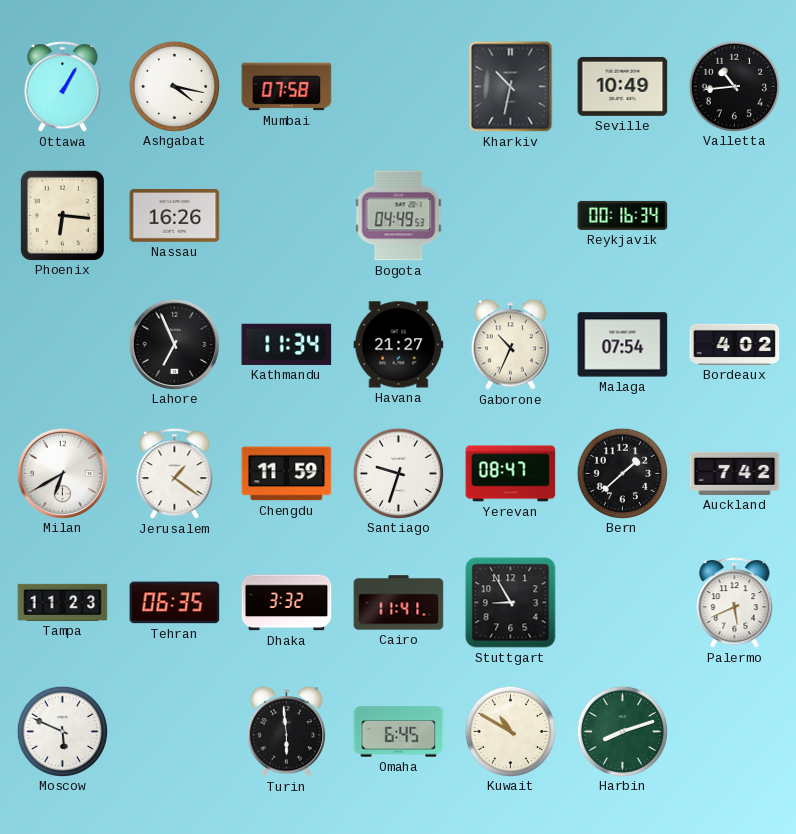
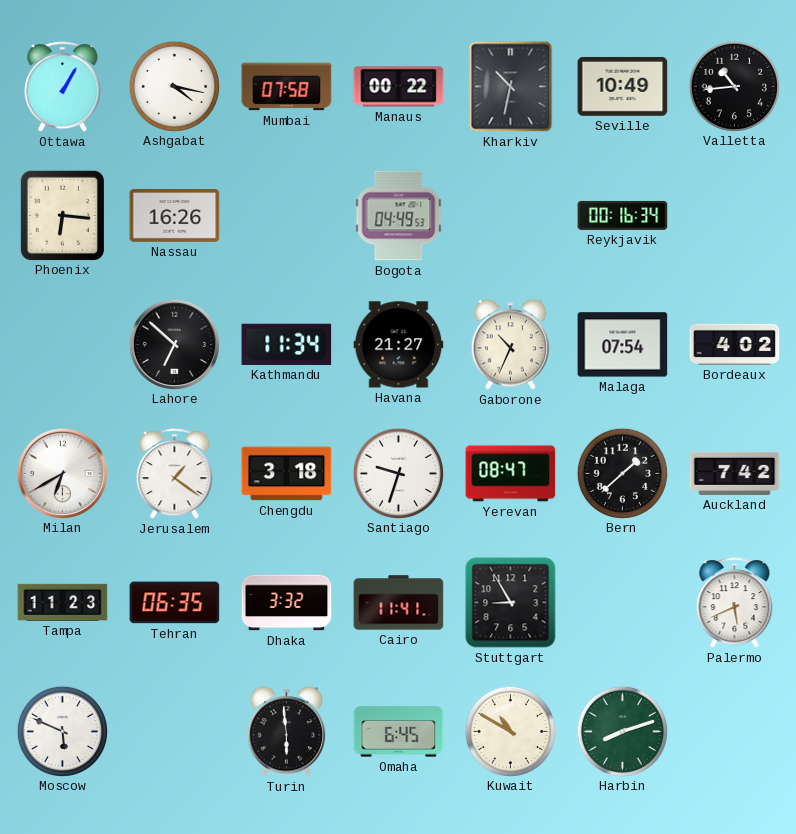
Manaus: none -> 00:22
Lahore: 6:56 -> 6:52
Chengdu: 11:59 -> 3:18
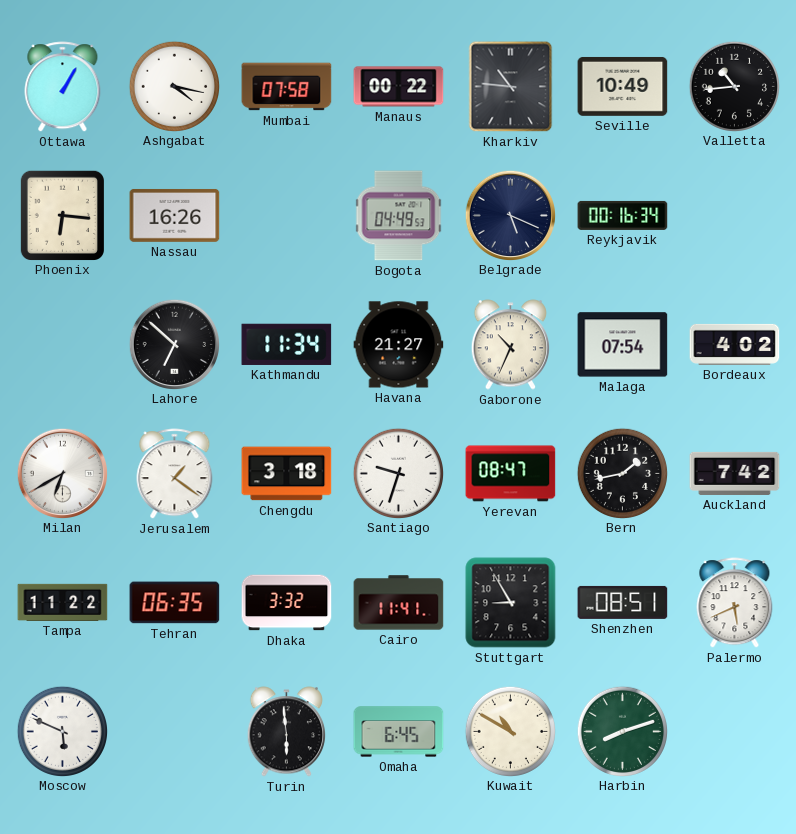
Kharkiv: 10:32 -> 10:46
Belgrade: none -> 5:19
Bern: 1:38 -> 1:43
Tampa: 11:23 -> 11:22
Shenzhen: none -> 08:51
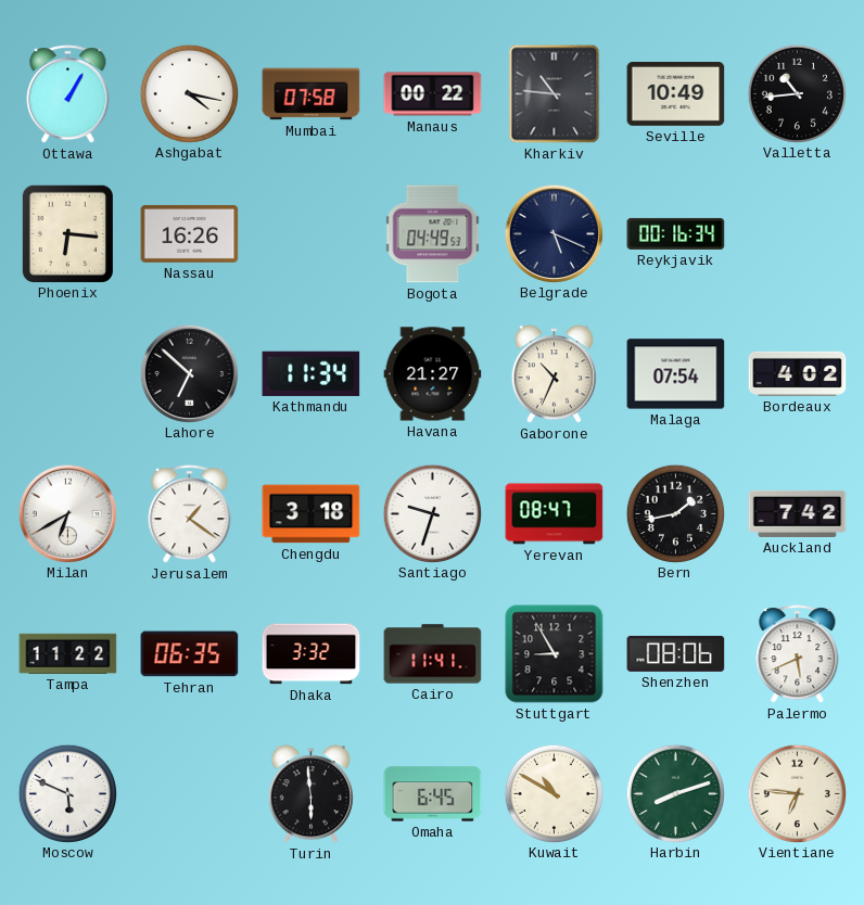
Shenzhen: 08:51 -> 08:06
Vientiane: none -> 6:46
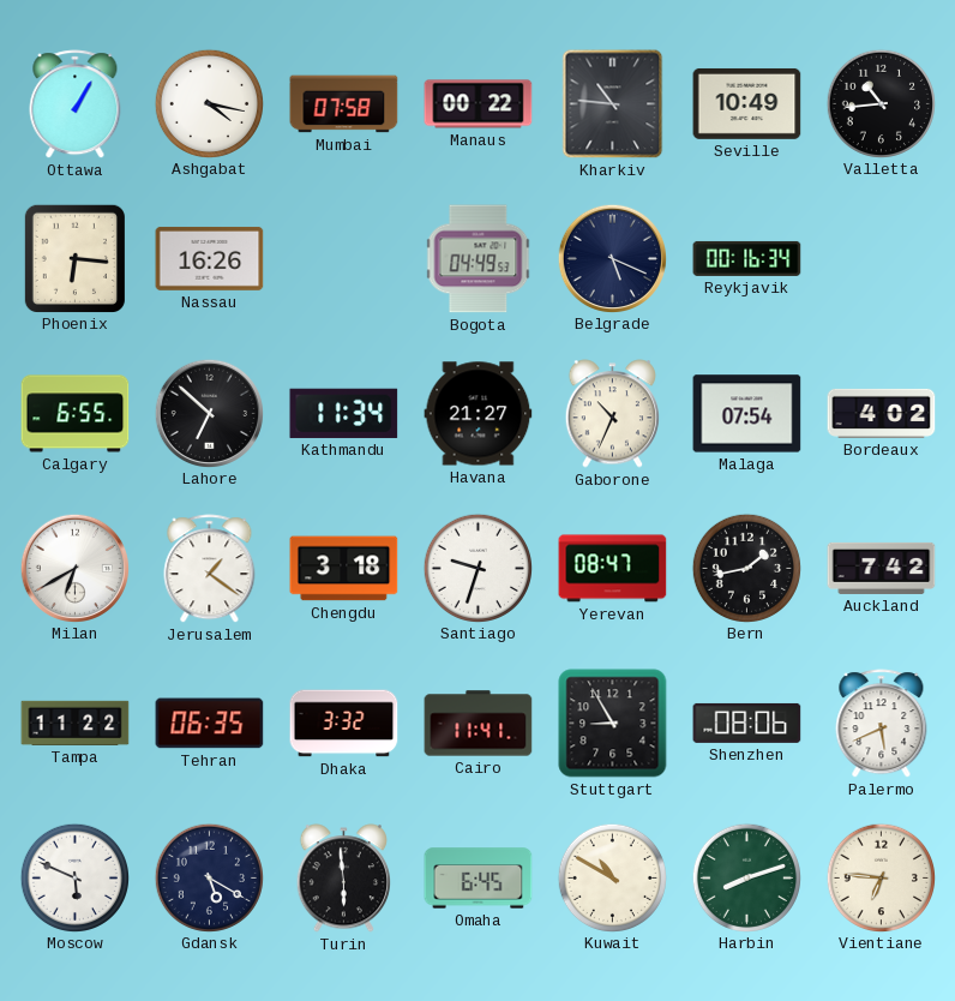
Calgary: none -> 6:55
Gdansk: none -> 5:20
